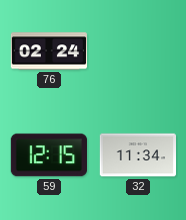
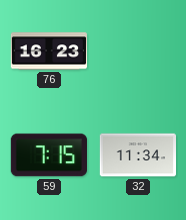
76: 02:24 -> 16:23
59: 12:15 -> 7:15
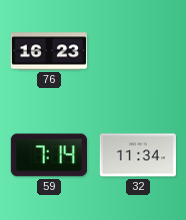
59: 7:15 -> 7:14
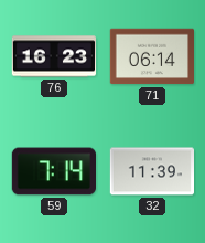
71: none -> 06:14
32: 11:34 -> 11:39
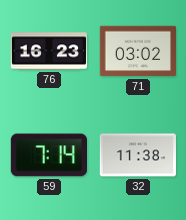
71: 06:14 -> 03:02
32: 11:39 -> 11:38
